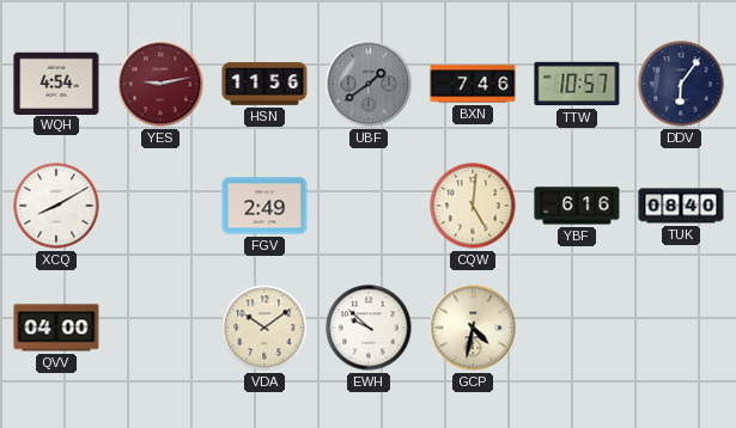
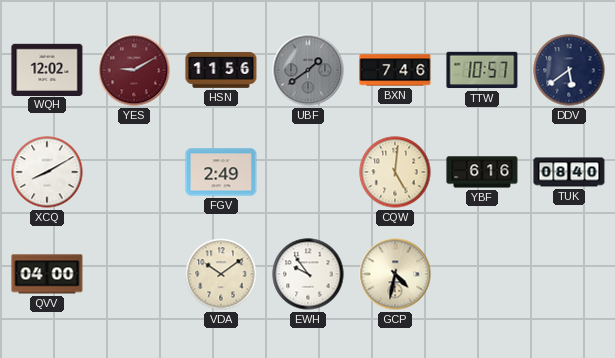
WQH: 4:54 -> 12:02
YES: 9:13 -> 9:10
DDV: 6:06 -> 5:39
EWH: 9:52 -> 9:54
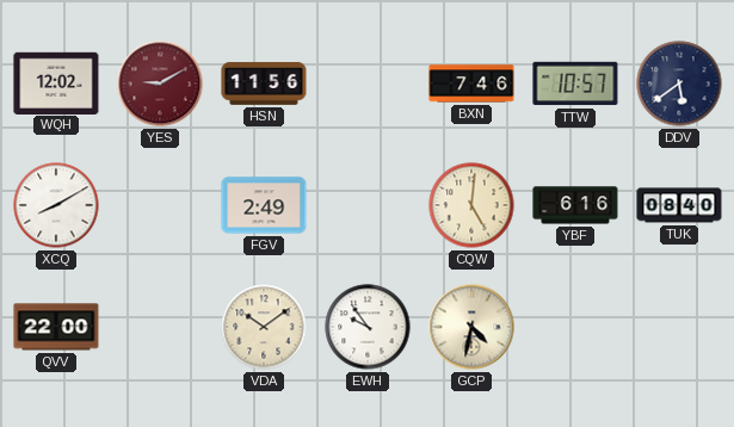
UBF: 1:39 -> none
QVV: 04:00 -> 22:00
